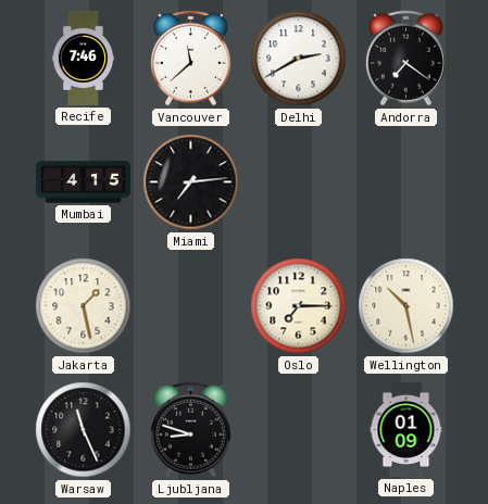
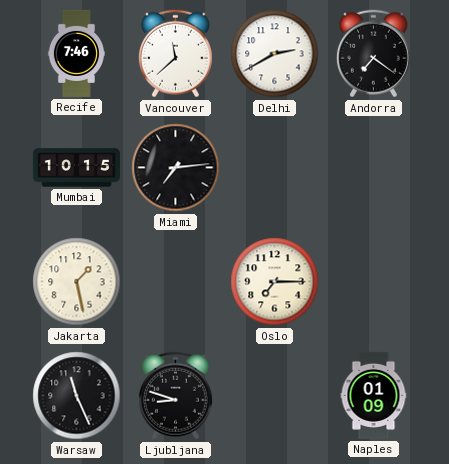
Mumbai: 4:15 -> 10:15
Wellington: 10:28 -> none
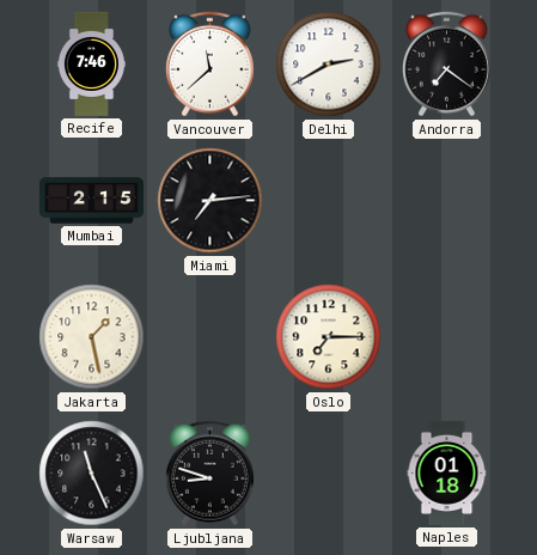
Mumbai: 10:15 -> 2:15
Naples: 01:09 -> 01:18
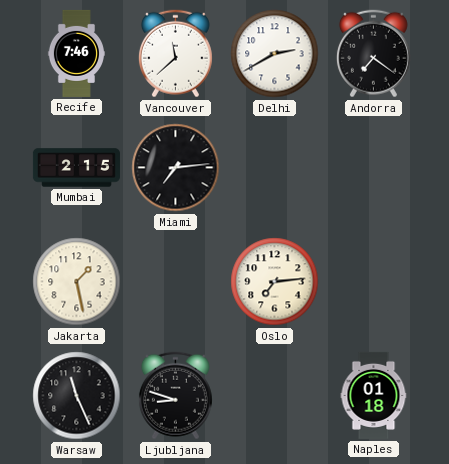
Oslo: 7:15 -> 7:14
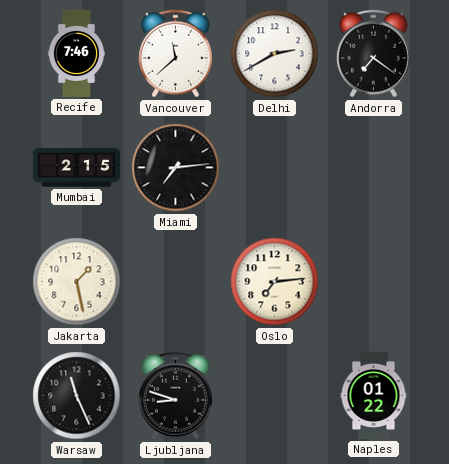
Naples: 01:18 -> 01:22
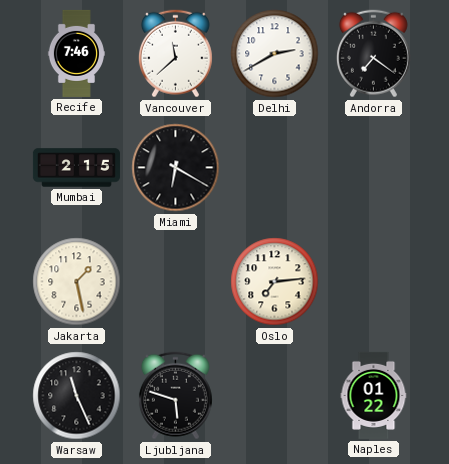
Miami: 7:14 -> 6:20
Ljubljana: 8:48 -> 5:48
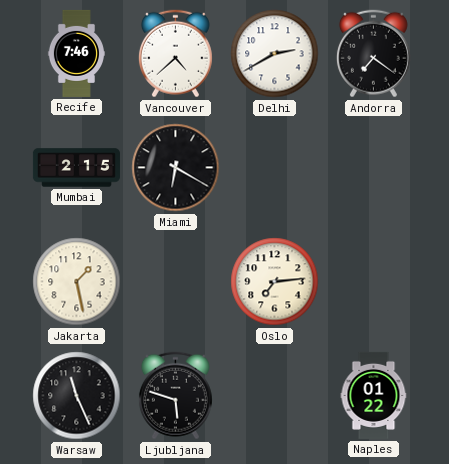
Vancouver: 11:38 -> 4:38
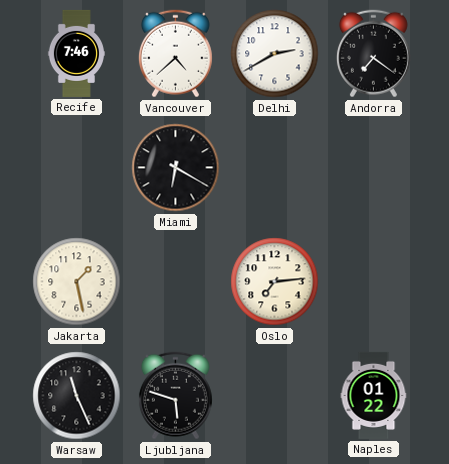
Mumbai: 2:15 -> none
